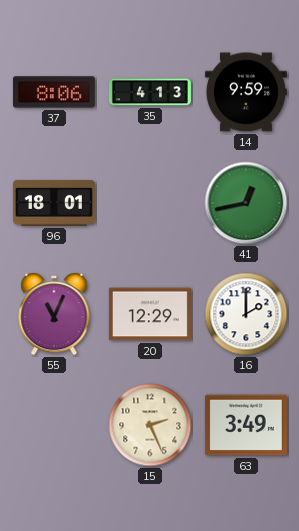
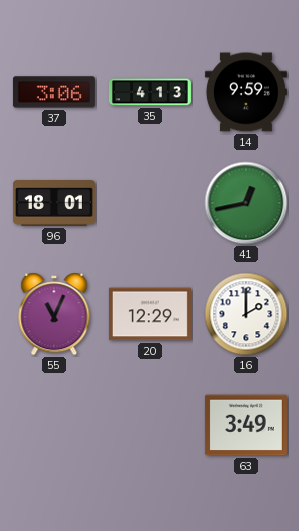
37: 8:06 -> 3:06
15: 2:26 -> none
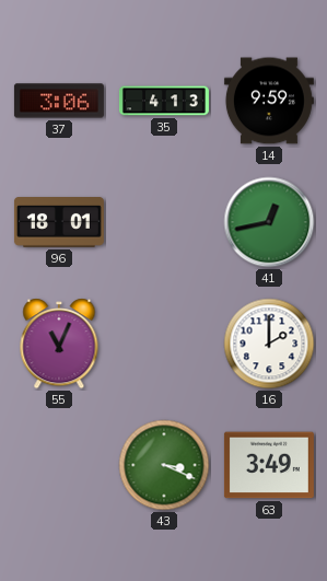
20: 12:29 -> none
43: none -> 3:19
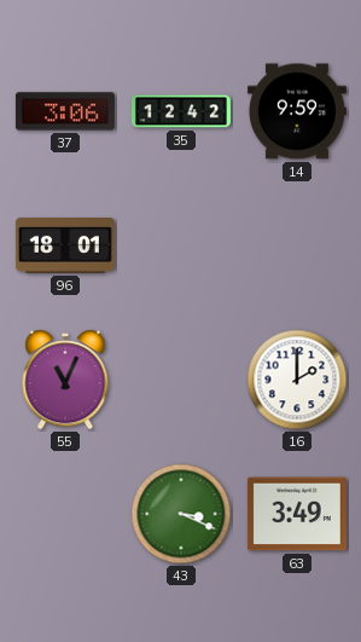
35: 4:13 -> 12:42
41: 12:43 -> none
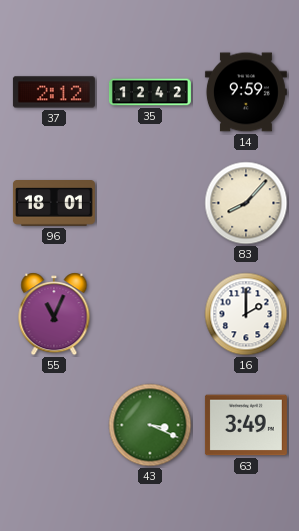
37: 3:06 -> 2:12
83: none -> 8:07
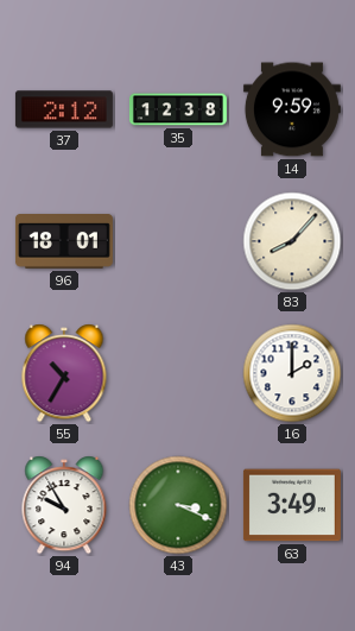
35: 12:42 -> 12:38
55: 11:04 -> 10:35
94: none -> 9:55
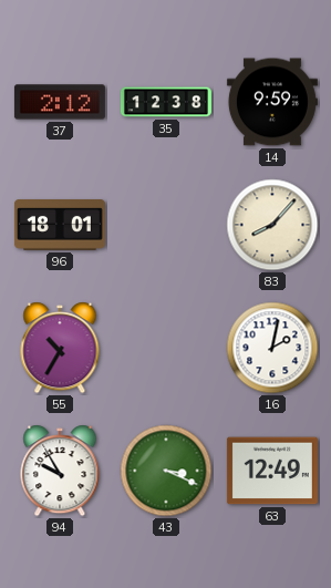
16: 2:00 -> 2:02
63: 3:49 -> 12:49
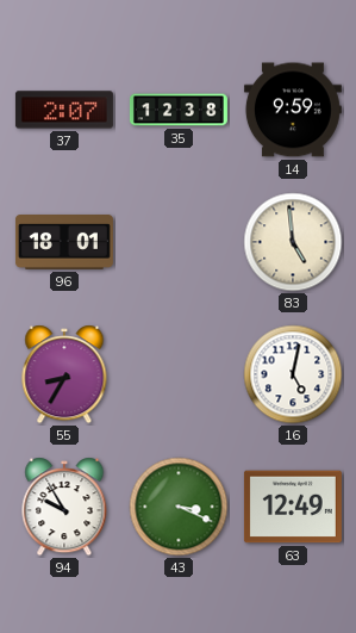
37: 2:12 -> 2:07
83: 8:07 -> 4:59
55: 10:35 -> 8:35
16: 2:02 -> 5:02
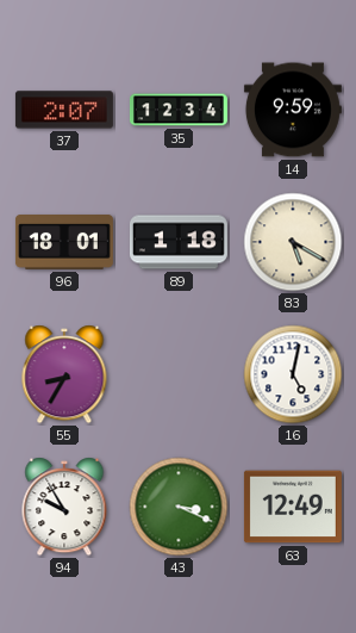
35: 12:38 -> 12:34
89: none -> 1:18
83: 4:59 -> 5:20
